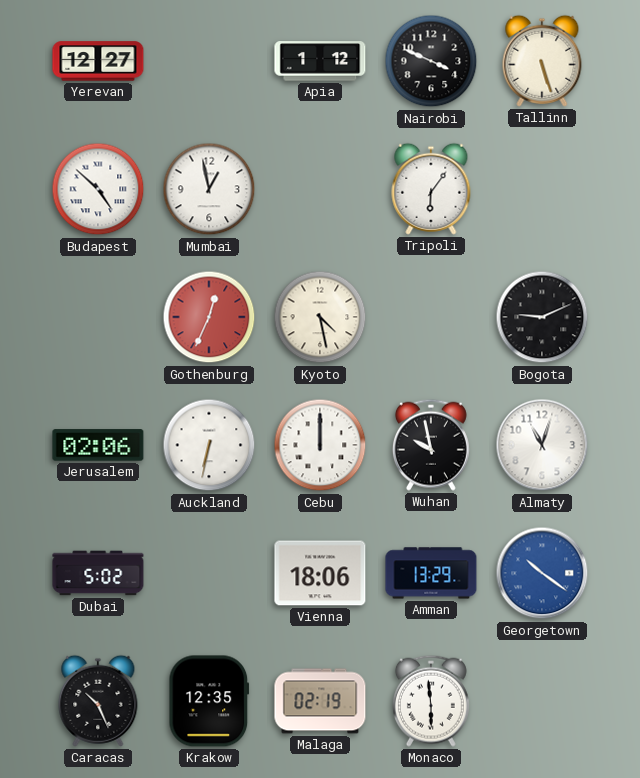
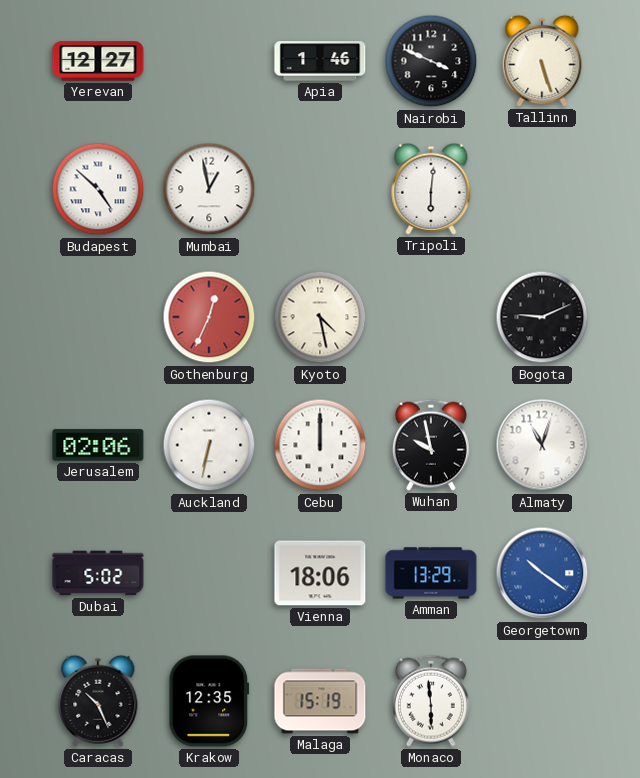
Apia: 1:12 -> 1:46
Tripoli: 6:06 -> 6:01
Malaga: 02:19 -> 15:19
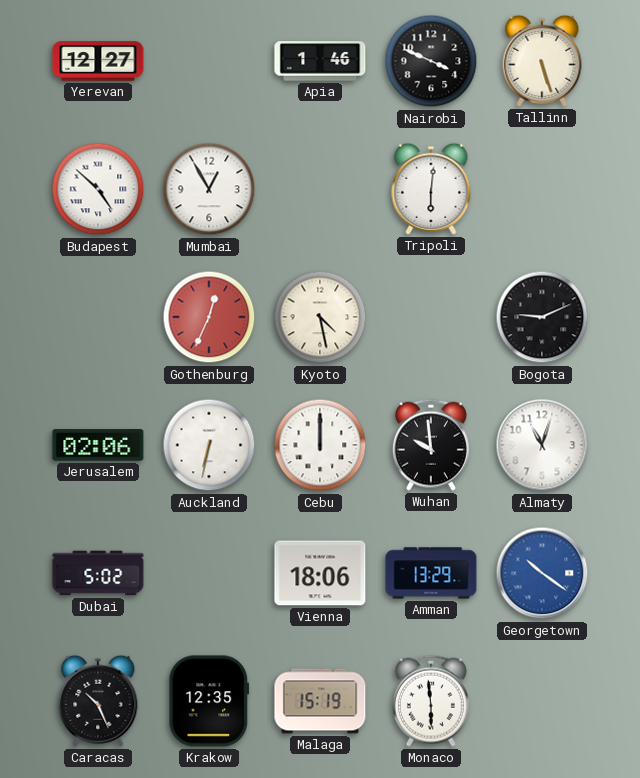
Mumbai: 12:58 -> 12:55
Wuhan: 9:58 -> 9:59
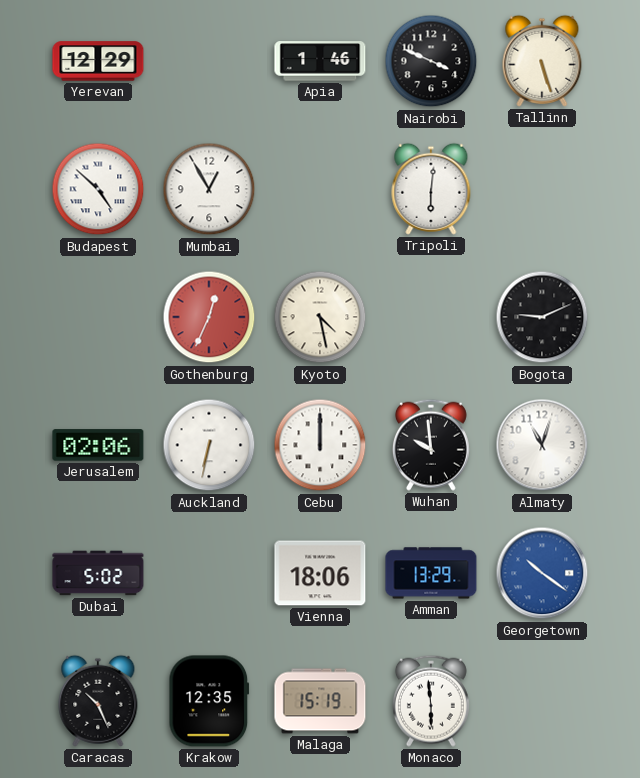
Yerevan: 12:27 -> 12:29
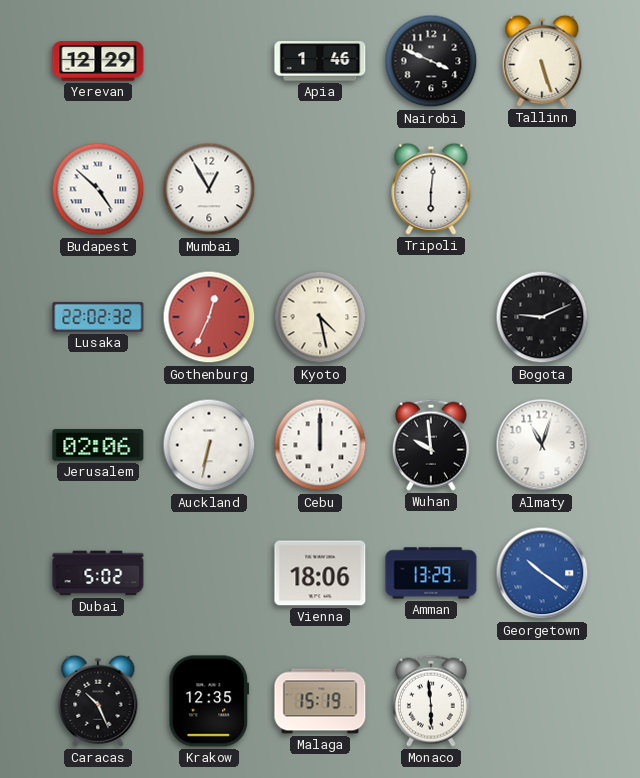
Lusaka: none -> 22:02
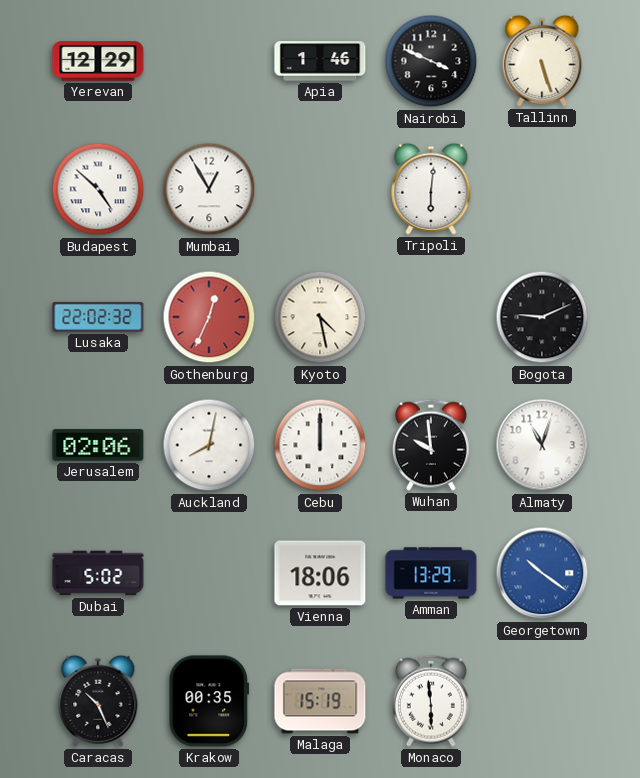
Auckland: 6:32 -> 8:02
Krakow: 12:35 -> 00:35
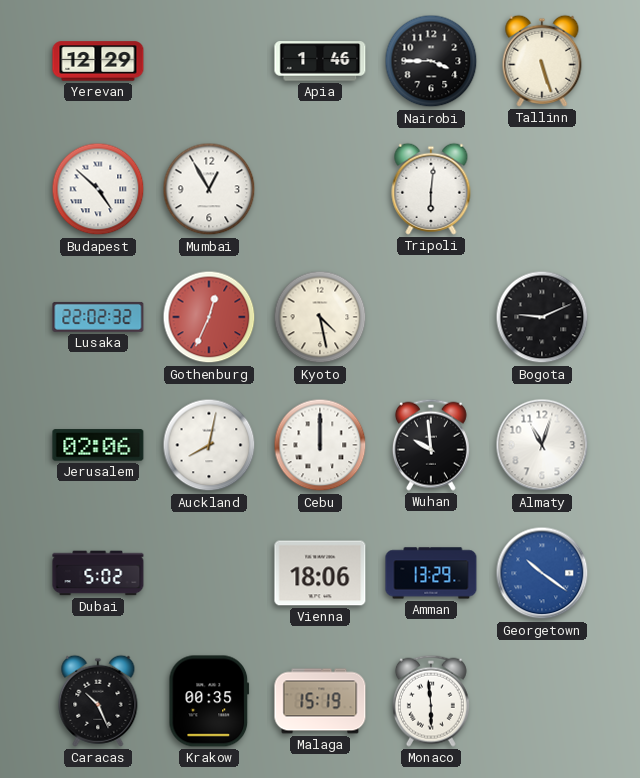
Nairobi: 3:49 -> 3:45
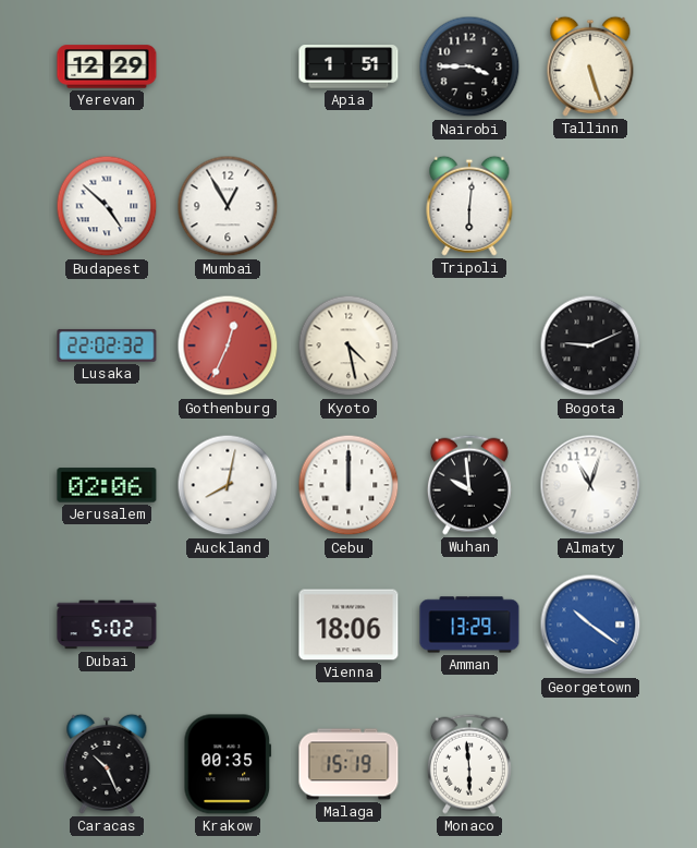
Apia: 1:46 -> 1:51
